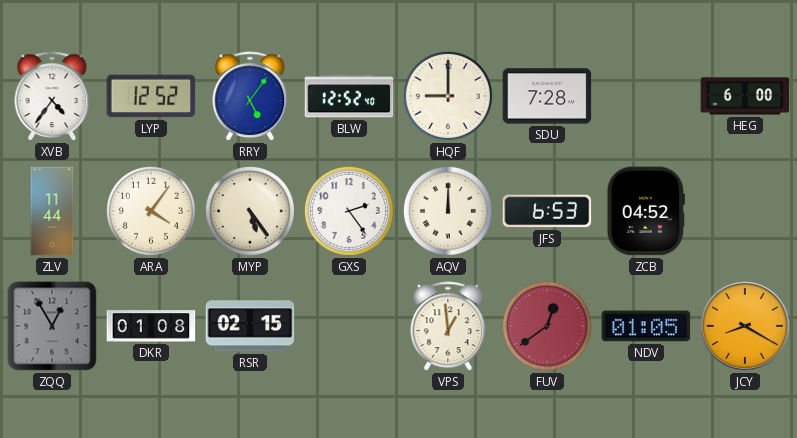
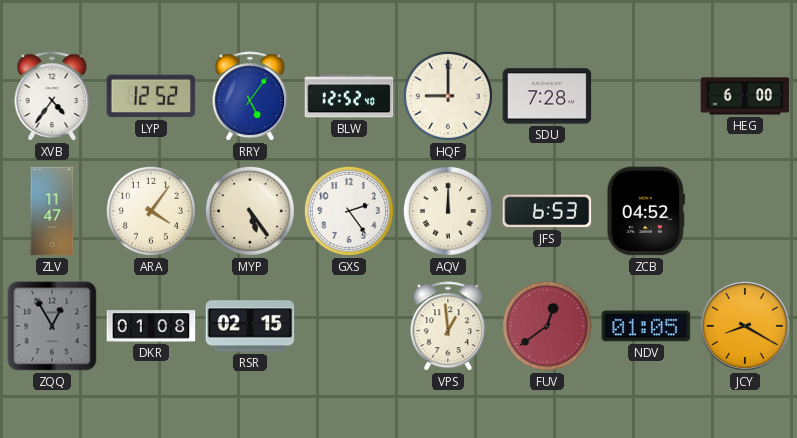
ZLV: 11:44 -> 11:47
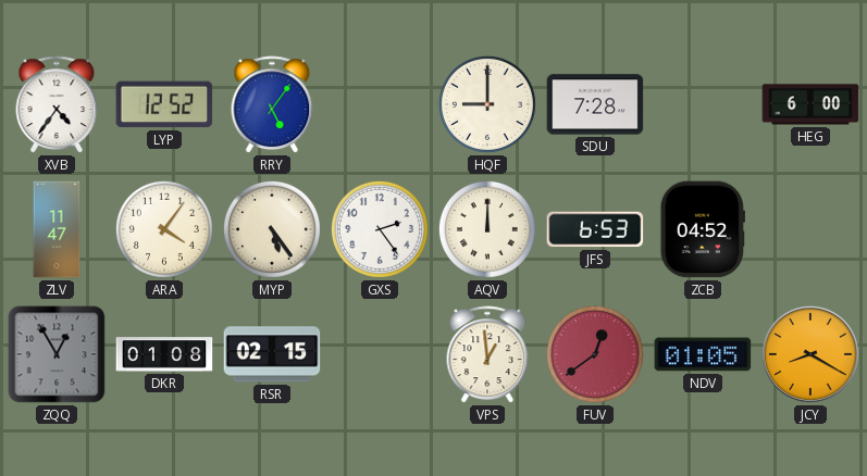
BLW: 12:52 -> none
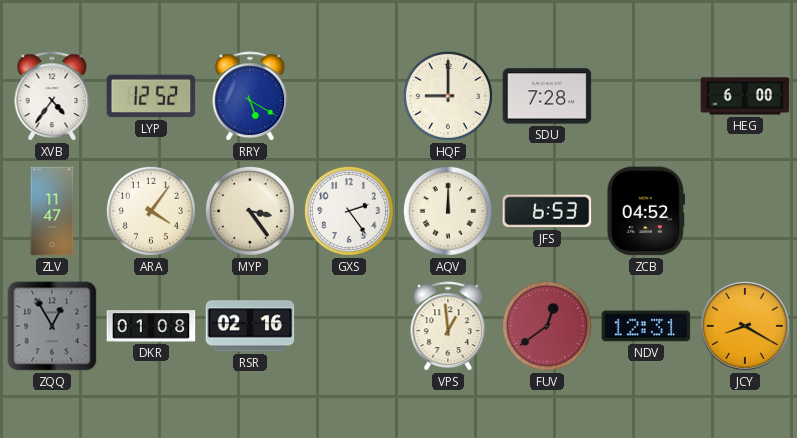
RRY: 5:06 -> 5:20
MYP: 5:24 -> 3:24
RSR: 02:15 -> 02:16
NDV: 01:05 -> 12:31
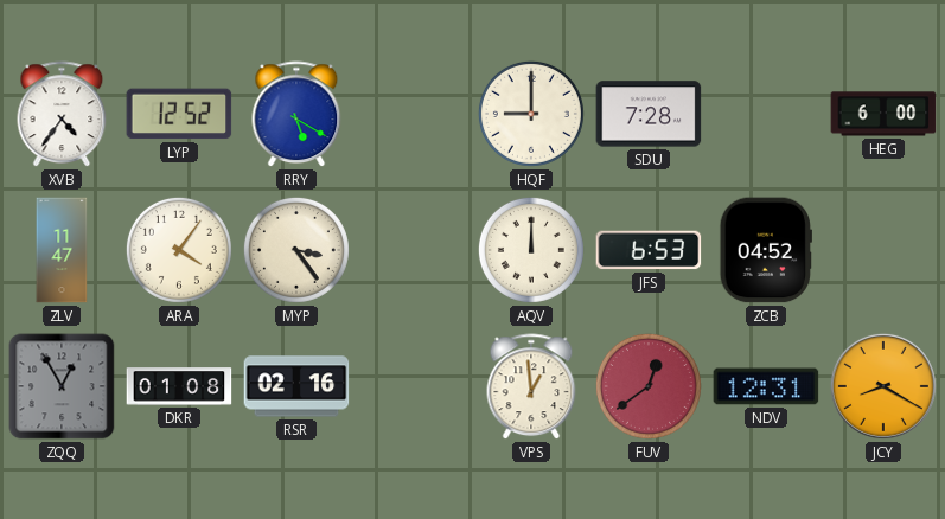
GXS: 2:24 -> none
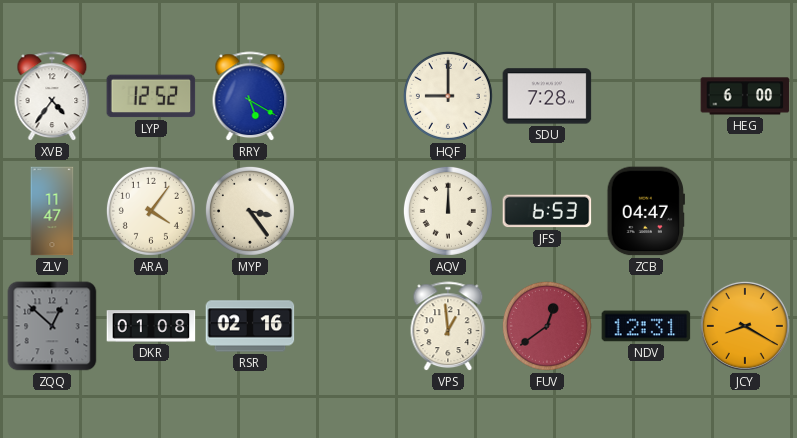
ZCB: 04:52 -> 04:47
ZQQ: 12:55 -> 12:52
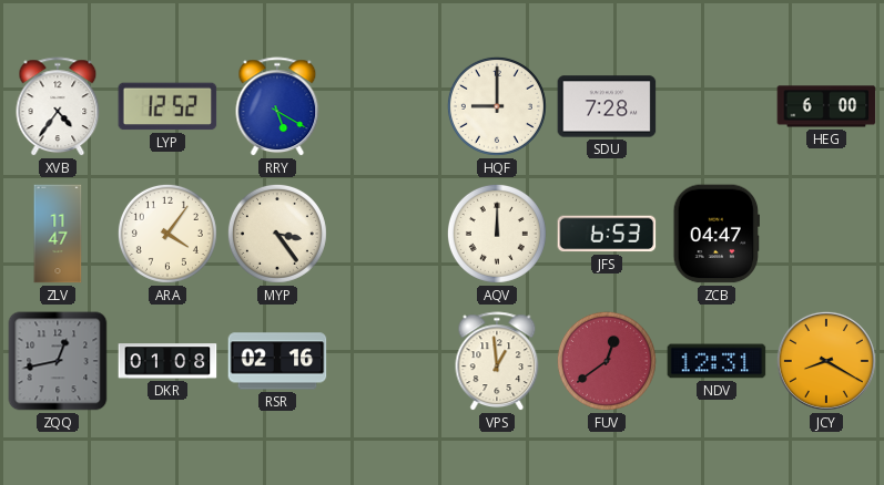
ZQQ: 12:52 -> 12:43
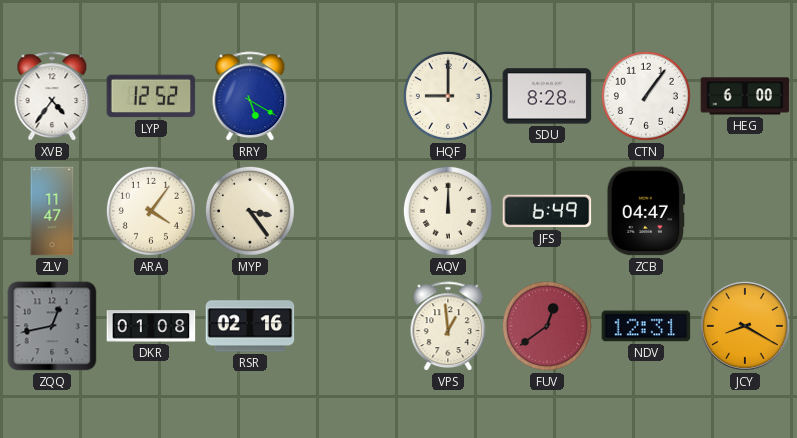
SDU: 7:28 -> 8:28
CTN: none -> 1:06
JFS: 6:53 -> 6:49
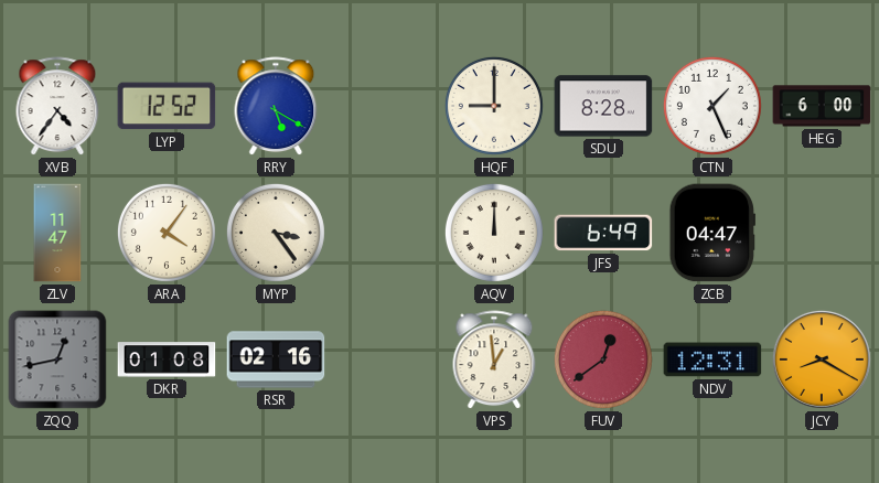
CTN: 1:06 -> 1:26
